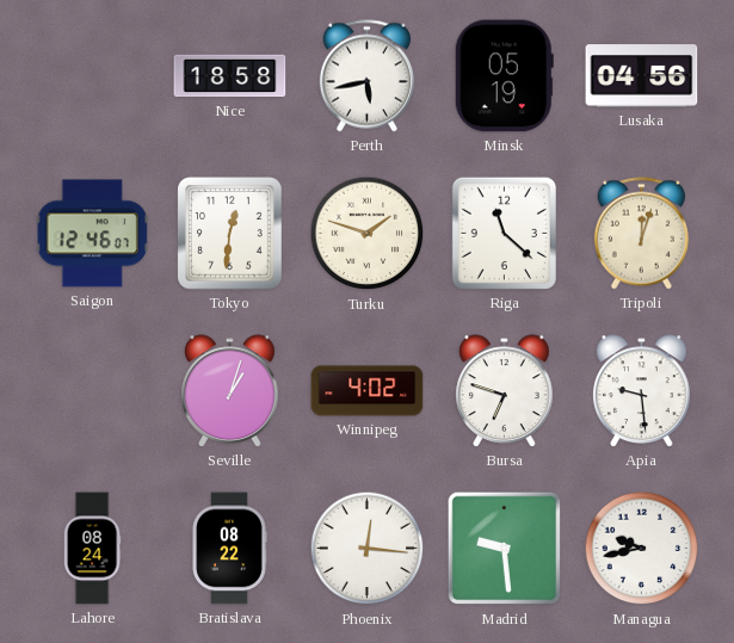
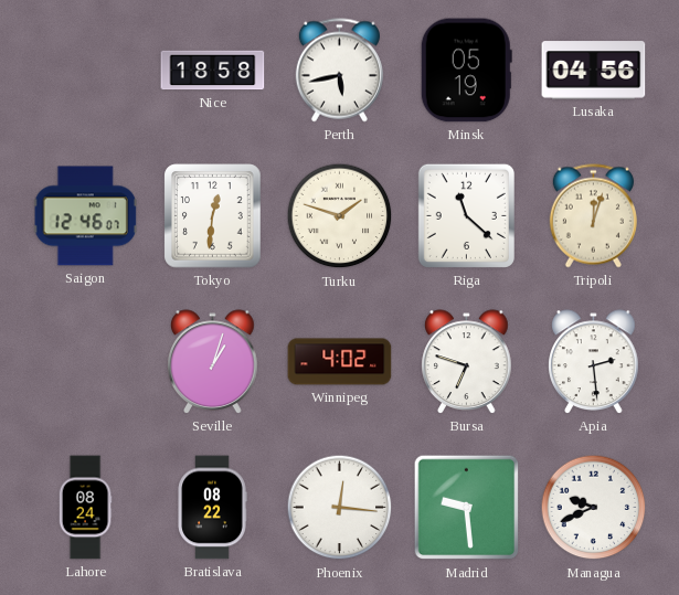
Apia: 9:29 -> 2:29
Managua: 9:43 -> 9:41
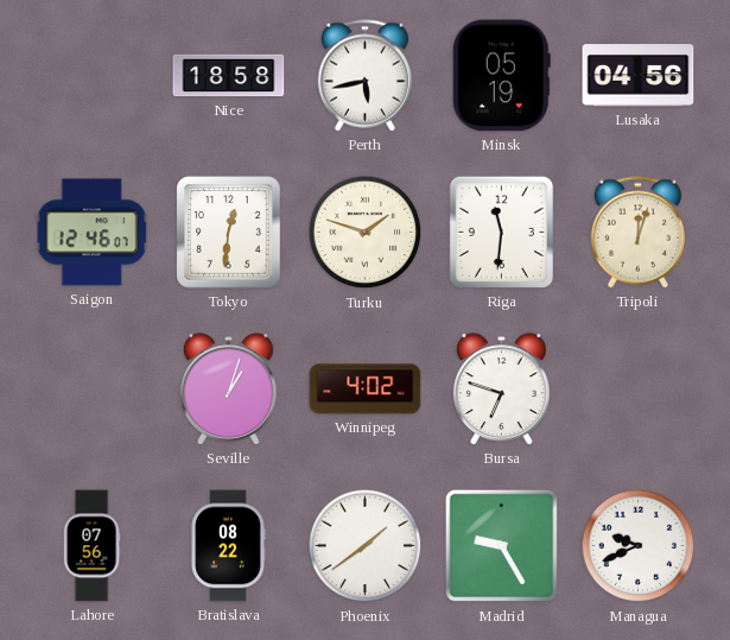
Riga: 11:22 -> 11:31
Apia: 2:29 -> none
Lahore: 08:24 -> 07:56
Phoenix: 12:16 -> 1:39
Madrid: 9:29 -> 9:25
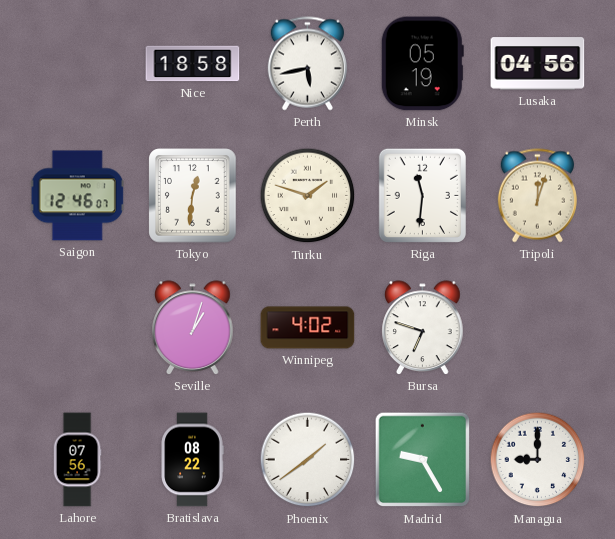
Managua: 9:41 -> 9:00
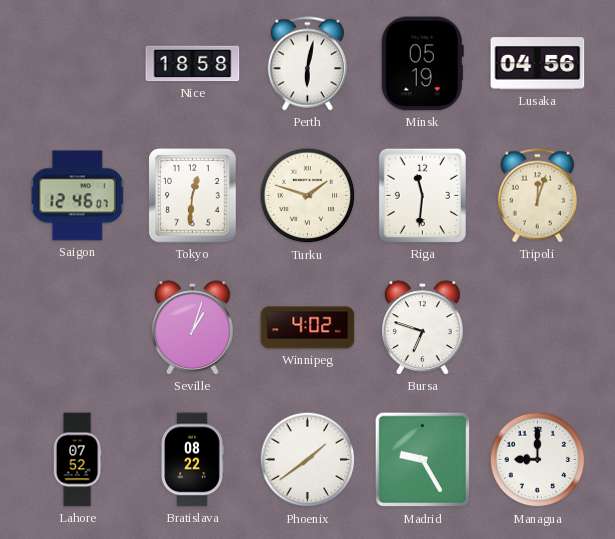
Perth: 5:43 -> 6:02
Lahore: 07:56 -> 07:52
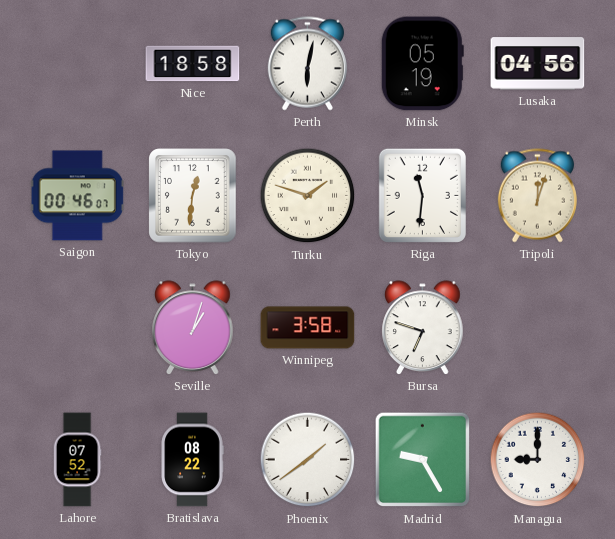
Saigon: 12:46 -> 00:46
Winnipeg: 4:02 -> 3:58
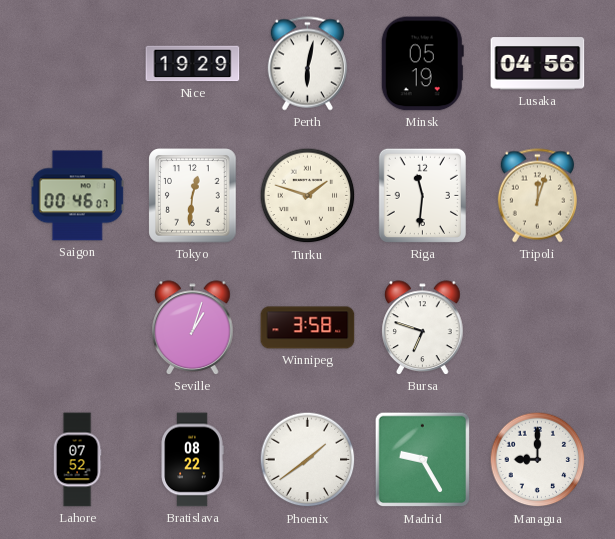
Nice: 18:58 -> 19:29
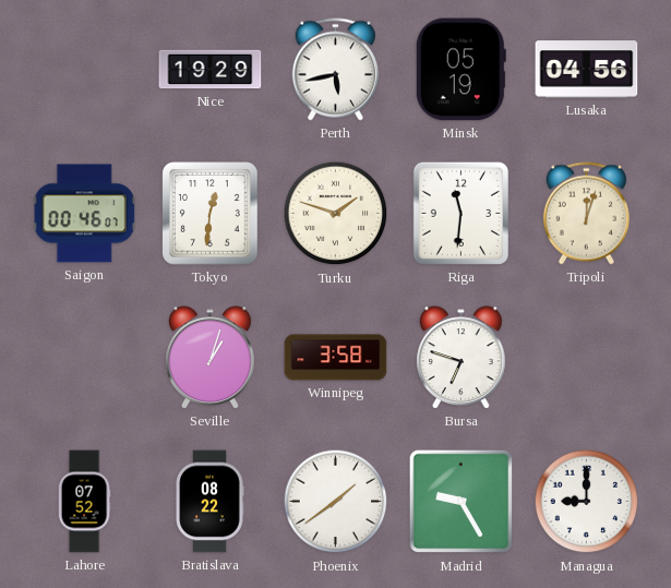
Perth: 6:02 -> 5:43
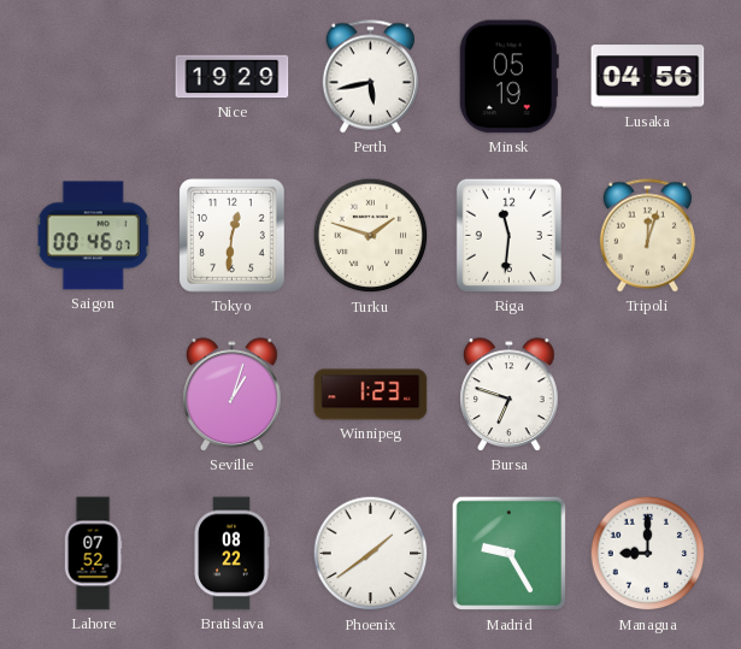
Winnipeg: 3:58 -> 1:23
